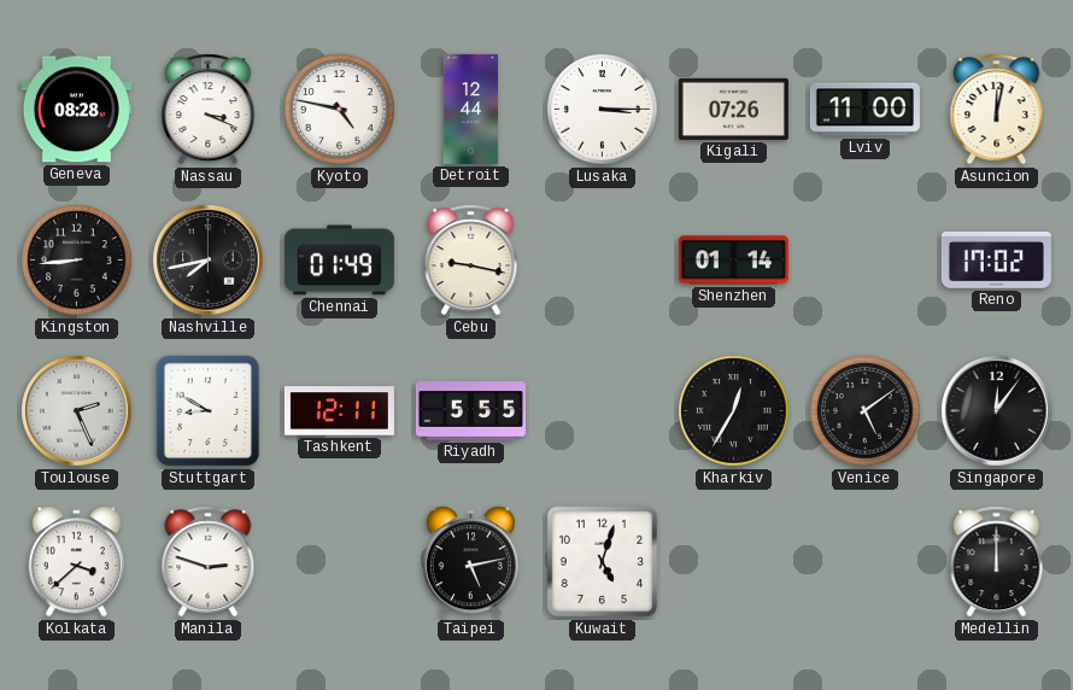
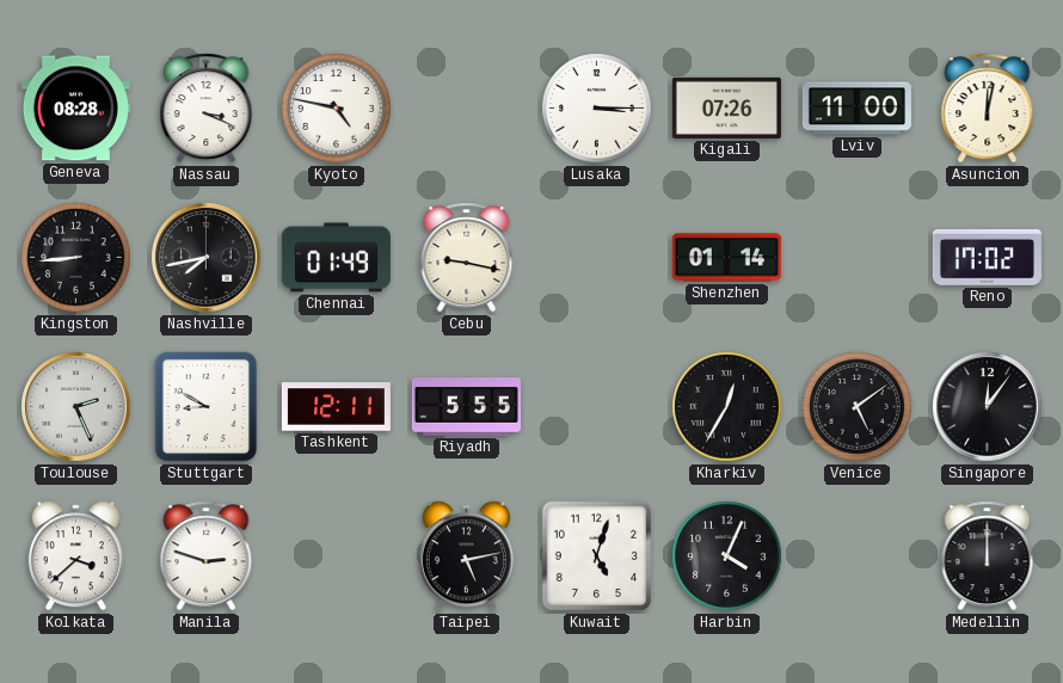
Detroit: 12:44 -> none
Harbin: none -> 4:04
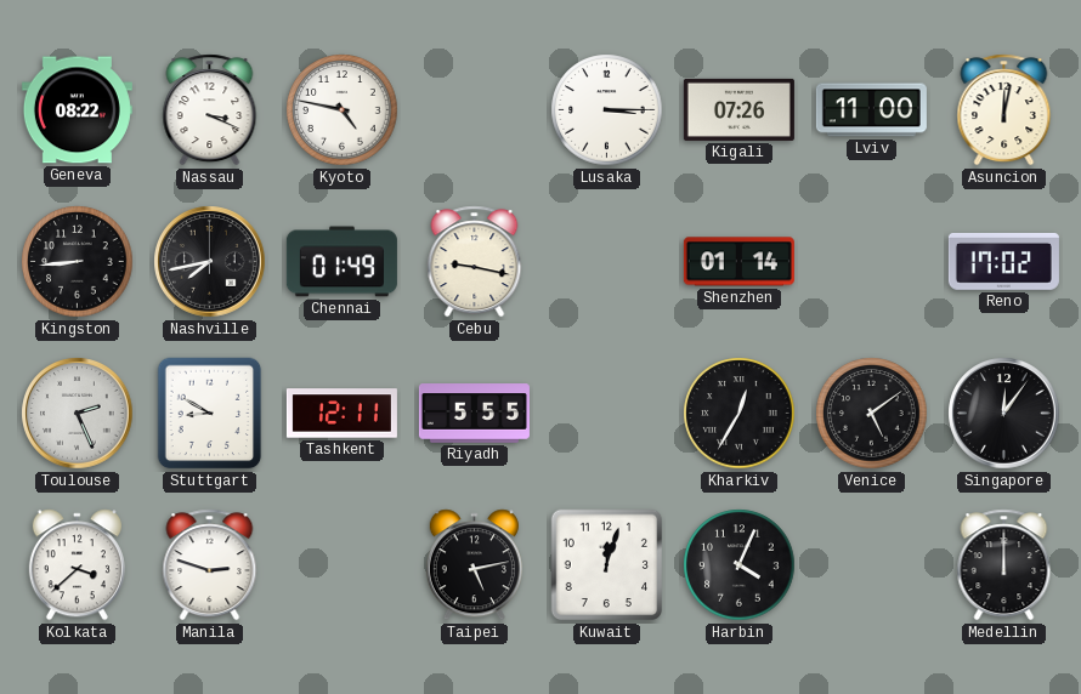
Geneva: 08:28 -> 08:22
Kuwait: 5:03 -> 12:03
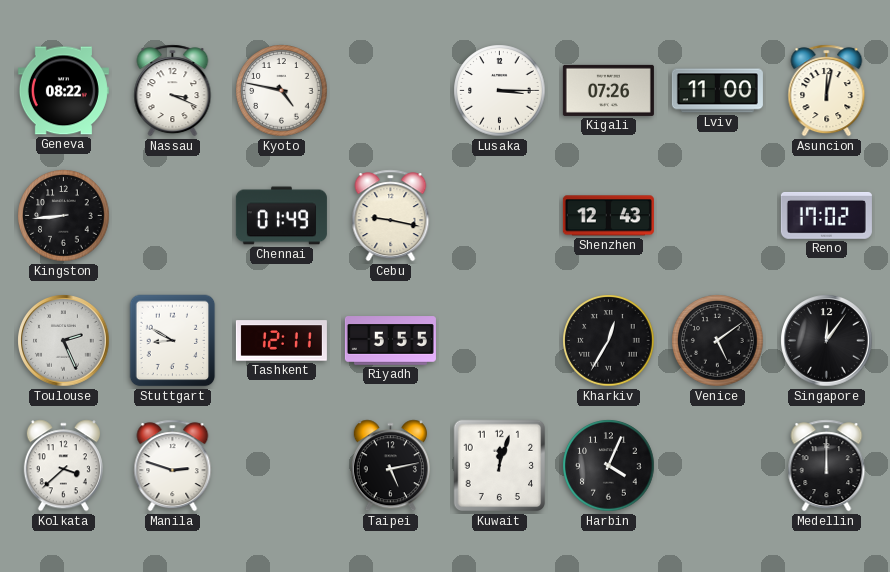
Nashville: 7:43 -> none
Shenzhen: 01:14 -> 12:43
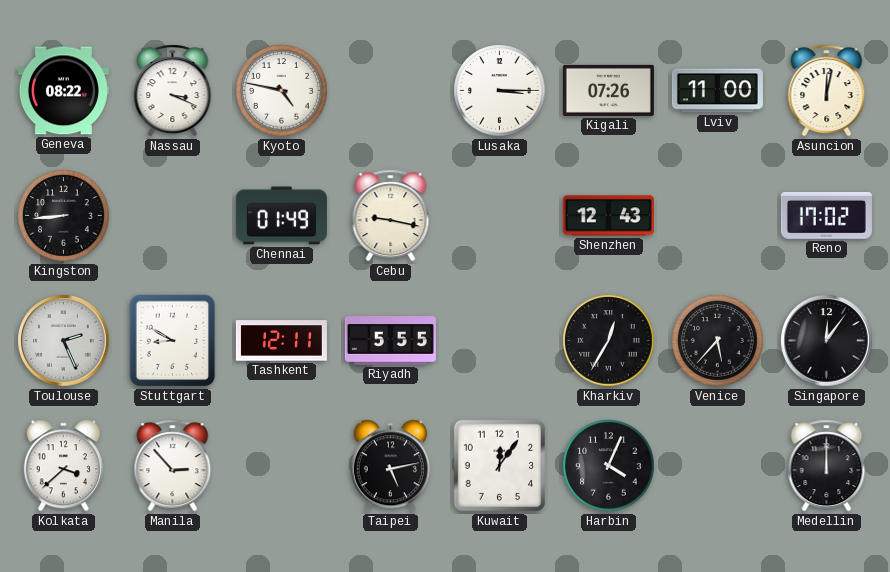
Venice: 5:09 -> 5:37
Manila: 2:48 -> 2:53
Kuwait: 12:03 -> 12:06
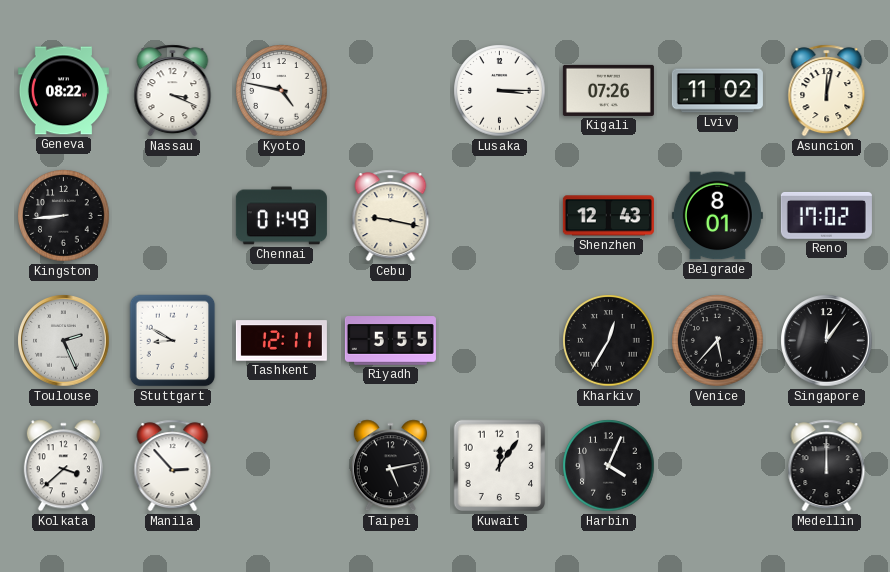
Lviv: 11:00 -> 11:02
Belgrade: none -> 8:01
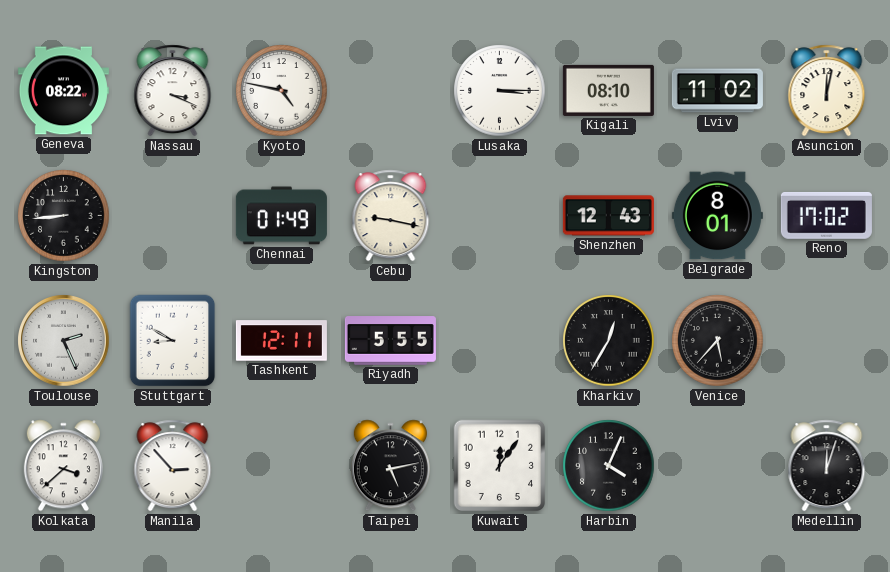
Kigali: 07:26 -> 08:10
Singapore: 12:06 -> none
Medellin: 12:00 -> 12:03
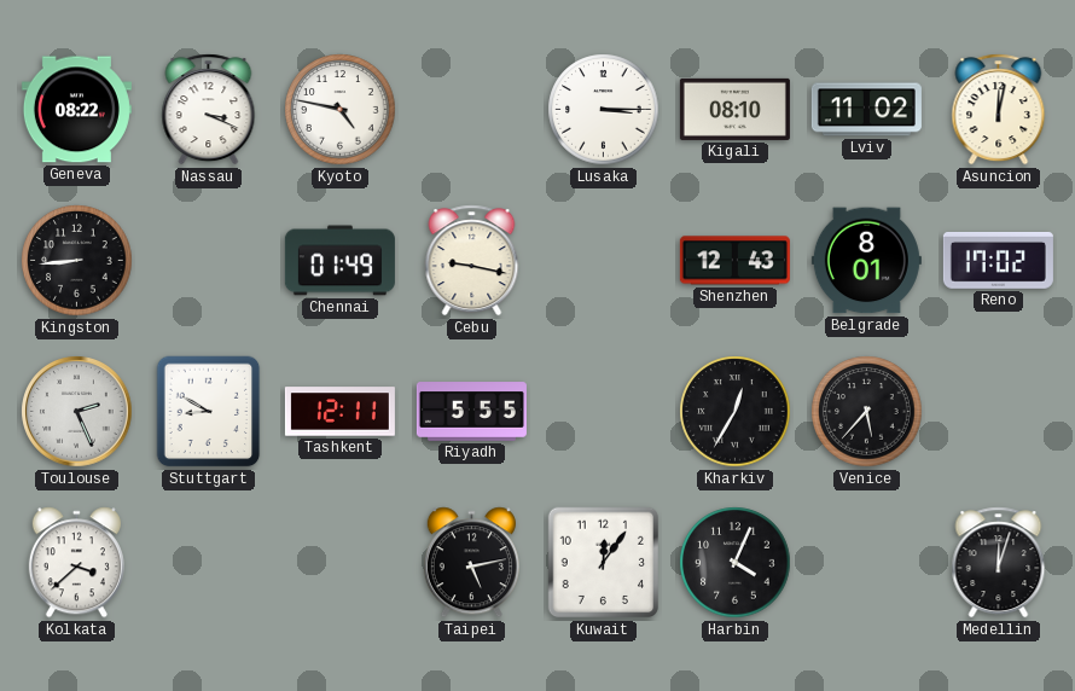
Manila: 2:53 -> none
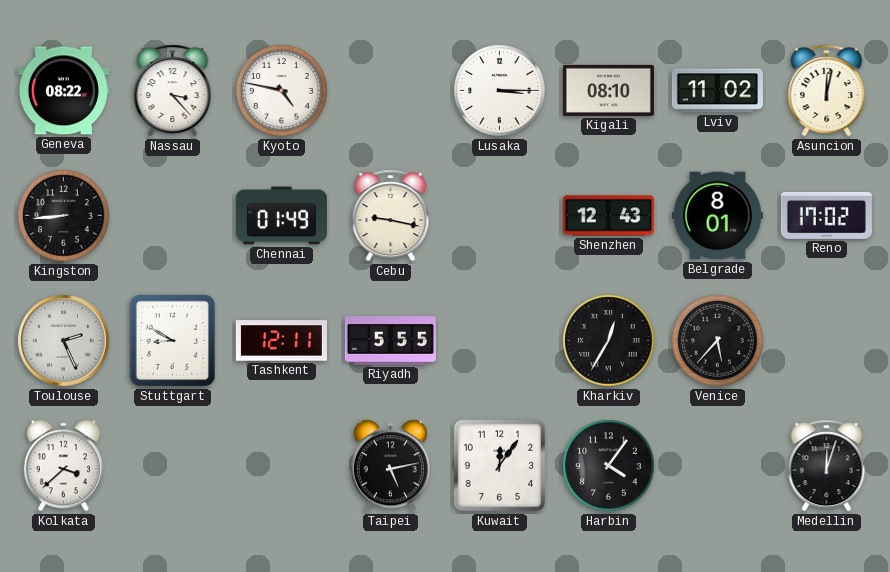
Nassau: 3:19 -> 3:23
Harbin: 4:04 -> 4:06
